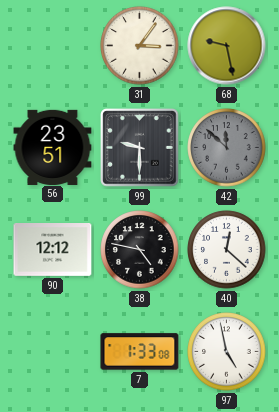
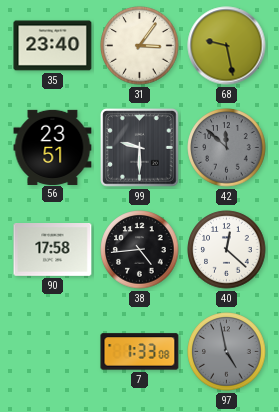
35: none -> 23:40
90: 12:12 -> 17:58
38: 4:47 -> 4:44
97 dial: white -> grey
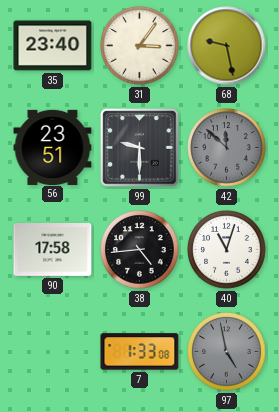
40: 12:22 -> 11:03
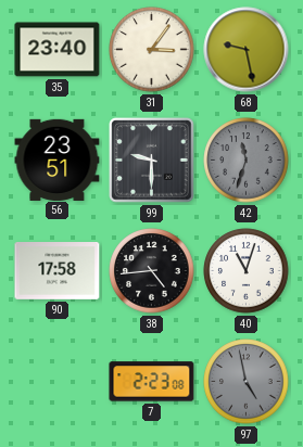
42: 11:52 -> 11:33
7: 1:33 -> 2:23
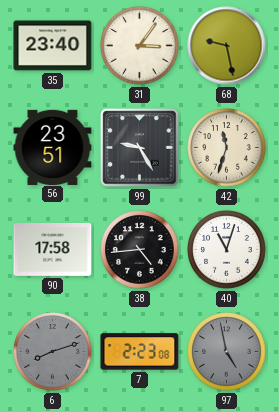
99: 9:30 -> 9:25
42 dial: grey -> cream
6: none -> 8:12
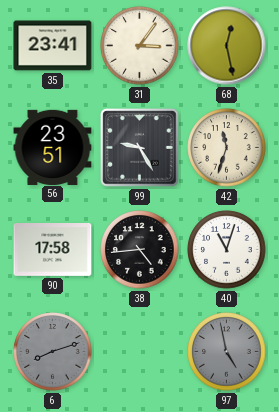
35: 23:40 -> 23:41
68: 9:28 -> 12:28
7: 2:23 -> none
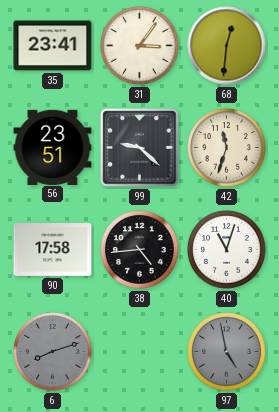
68: 12:28 -> 12:31
99: 9:25 -> 9:22
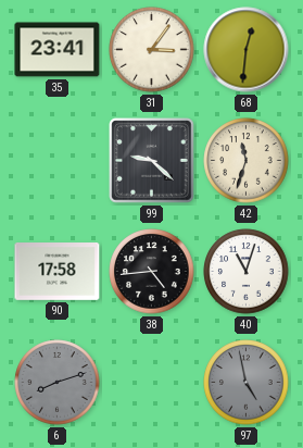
56: 23:51 -> none
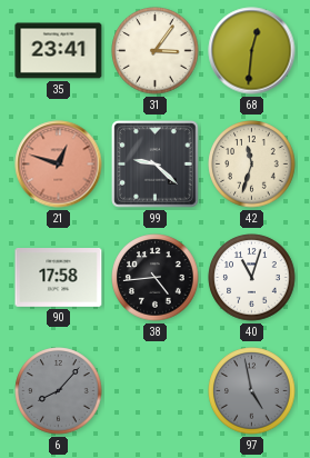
21: none -> 12:48
6: 8:12 -> 8:07
